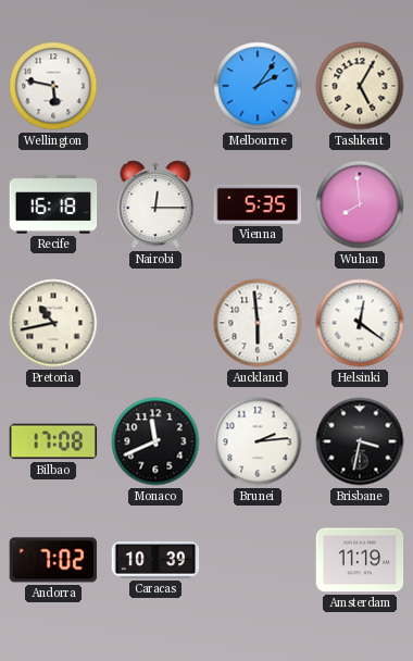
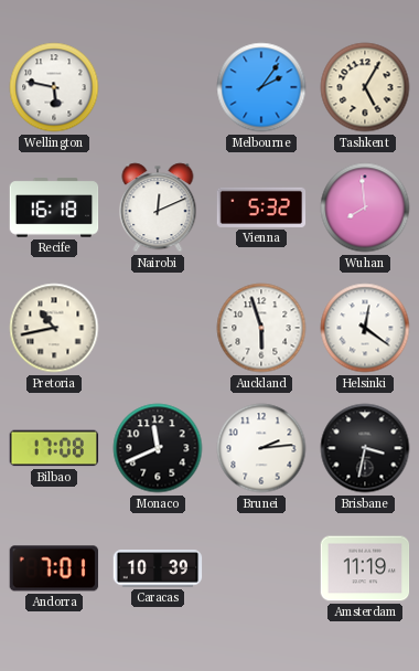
Nairobi: 12:15 -> 12:11
Vienna: 5:35 -> 5:32
Auckland: 5:59 -> 5:57
Andorra: 7:02 -> 7:01
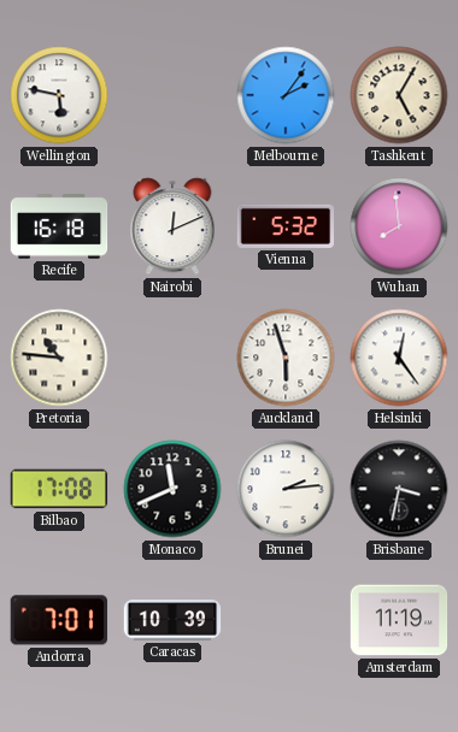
Pretoria: 10:43 -> 10:46
Helsinki: 12:21 -> 12:24
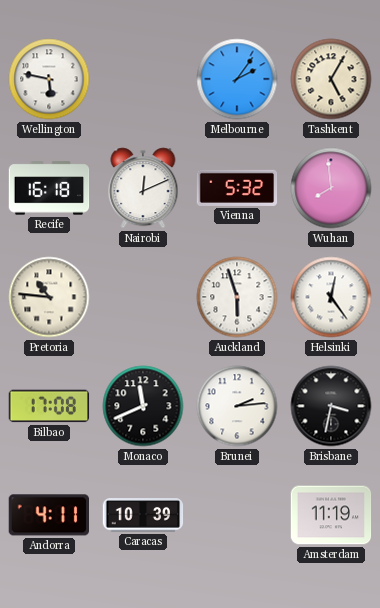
Andorra: 7:01 -> 4:11
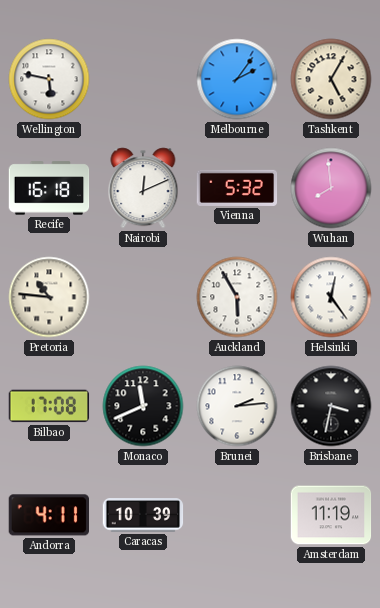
Auckland: 5:57 -> 5:55
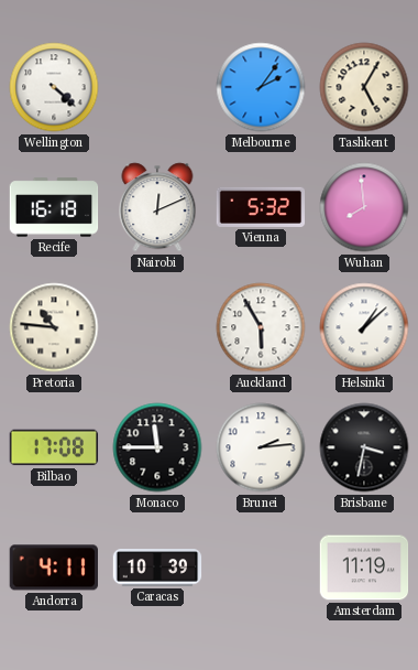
Wellington: 5:47 -> 4:22
Helsinki: 12:24 -> 1:08
Monaco: 11:41 -> 11:45
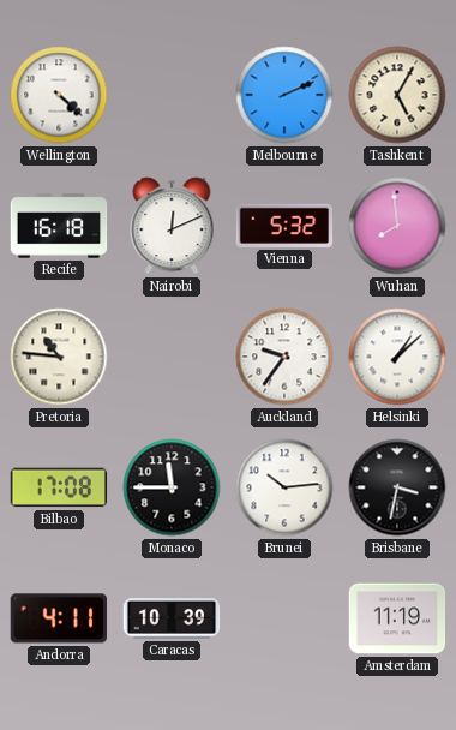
Melbourne: 2:06 -> 2:11
Auckland: 5:55 -> 9:36
Brunei: 2:14 -> 10:14
